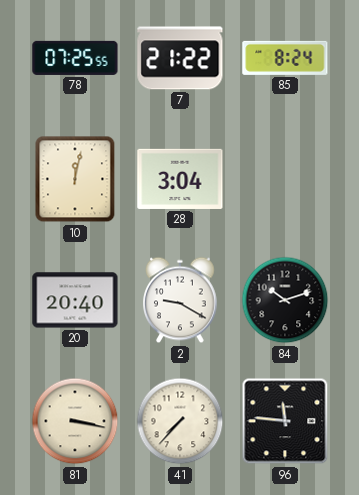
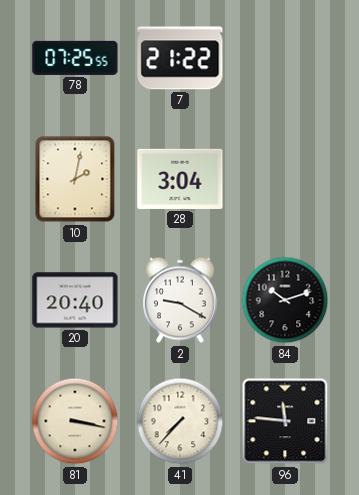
85: 8:24 -> none
10: 12:02 -> 2:02
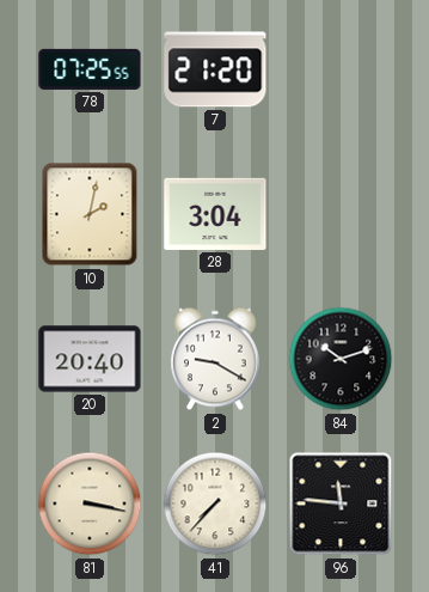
7: 21:22 -> 21:20
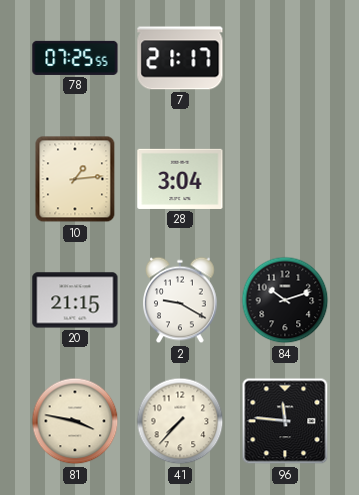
7: 21:20 -> 21:17
10: 2:02 -> 1:14
20: 20:40 -> 21:15
81: 3:17 -> 3:47
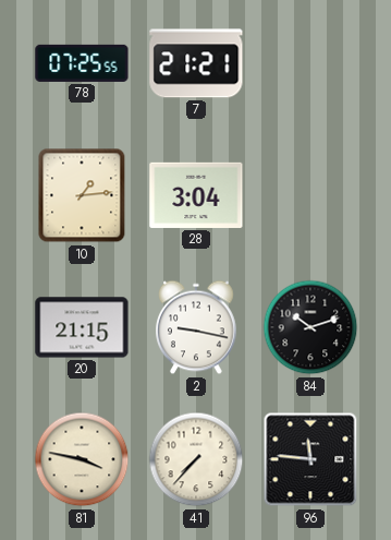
7: 21:17 -> 21:21
2: 9:20 -> 9:17
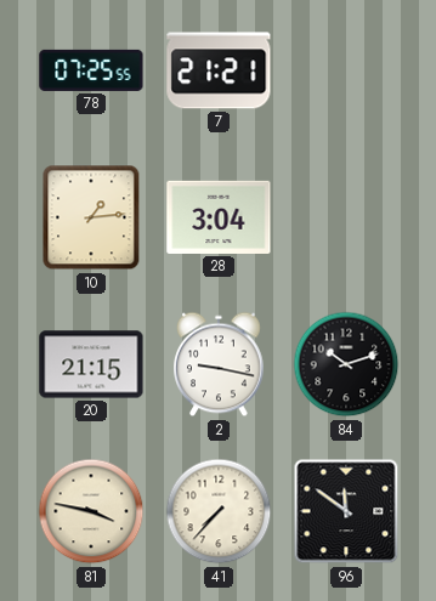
96: 11:46 -> 11:51
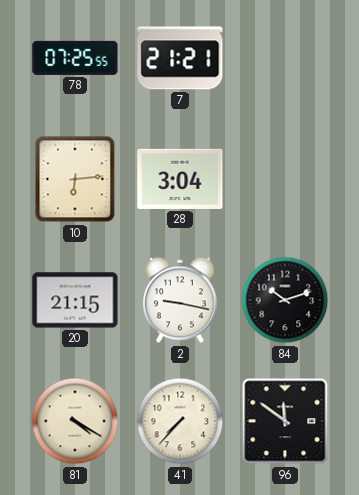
10: 1:14 -> 6:14
81: 3:47 -> 4:20
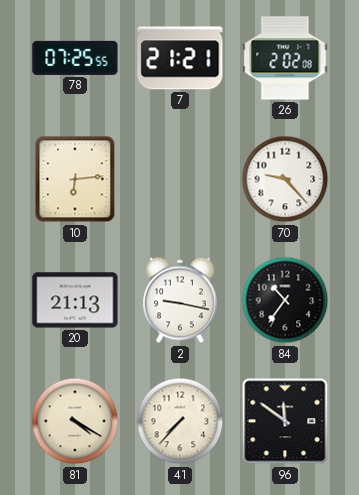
26: none -> 2:02
28: 3:04 -> none
70: none -> 9:23
20: 21:15 -> 21:13
84: 10:12 -> 10:36
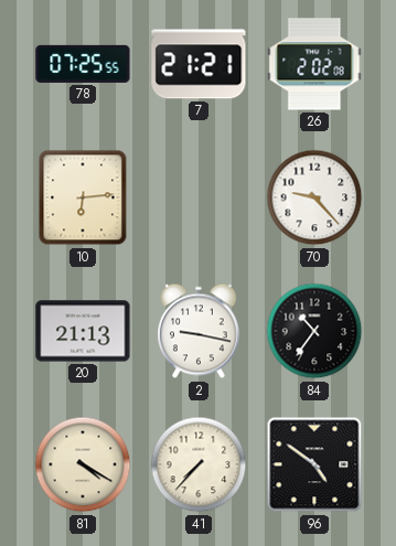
96: 11:51 -> 4:51
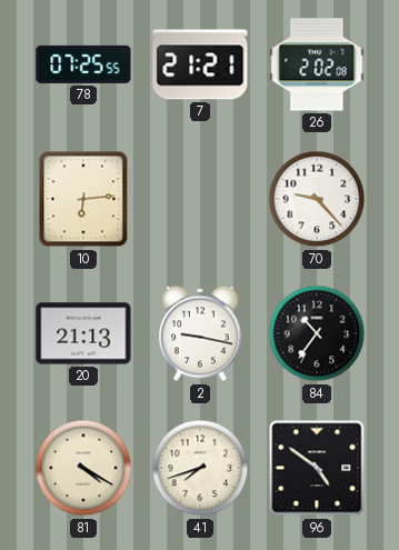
41: 7:37 -> 7:42
